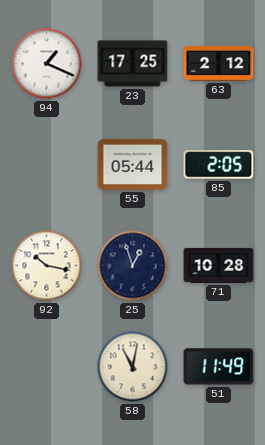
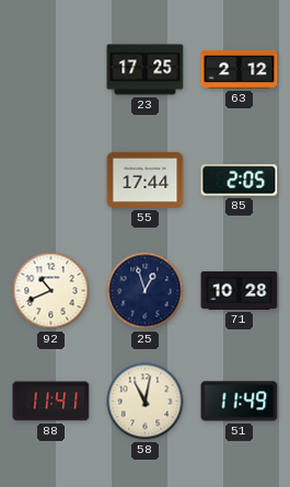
94: 1:19 -> none
55: 05:44 -> 17:44
92: 10:17 -> 10:41
88: none -> 11:41
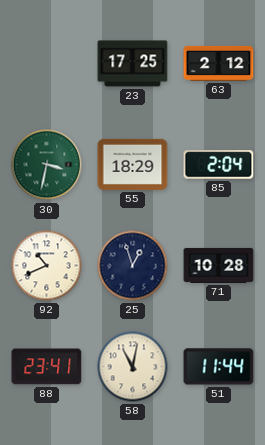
30: none -> 3:32
55: 17:44 -> 18:29
85: 2:05 -> 2:04
88: 11:41 -> 23:41
51: 11:49 -> 11:44
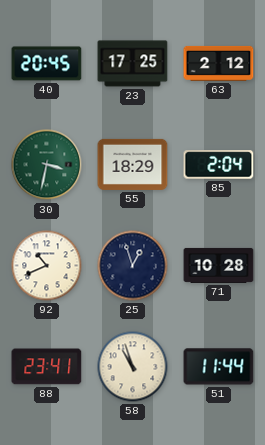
40: none -> 20:45
58: 11:02 -> 10:57
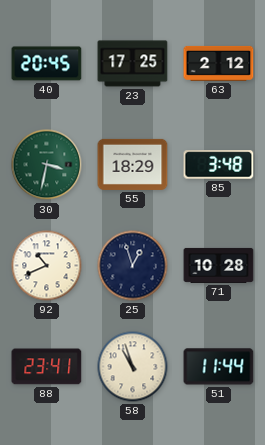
85: 2:04 -> 3:48
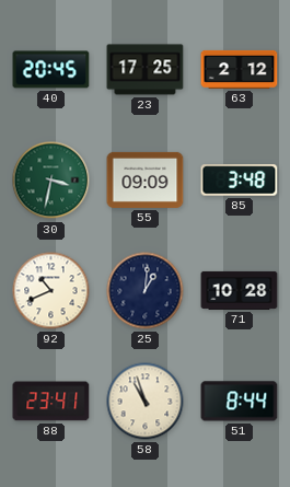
55: 18:29 -> 09:09
25: 12:57 -> 1:01
51: 11:44 -> 8:44
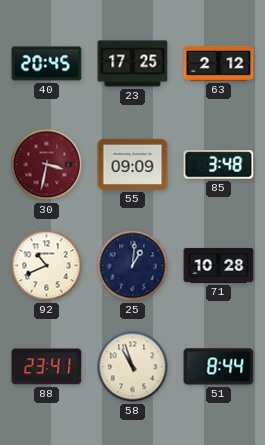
30 dial: green -> burgundy
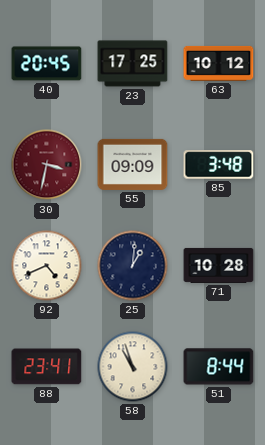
63: 2:12 -> 10:12
92: 10:41 -> 4:41
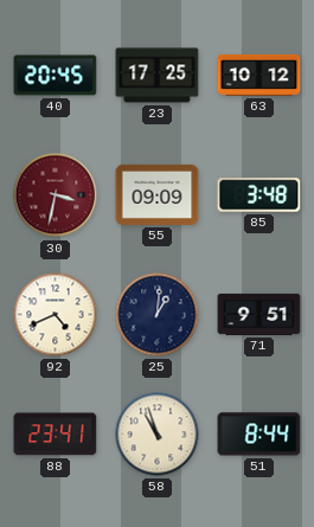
71: 10:28 -> 9:51
